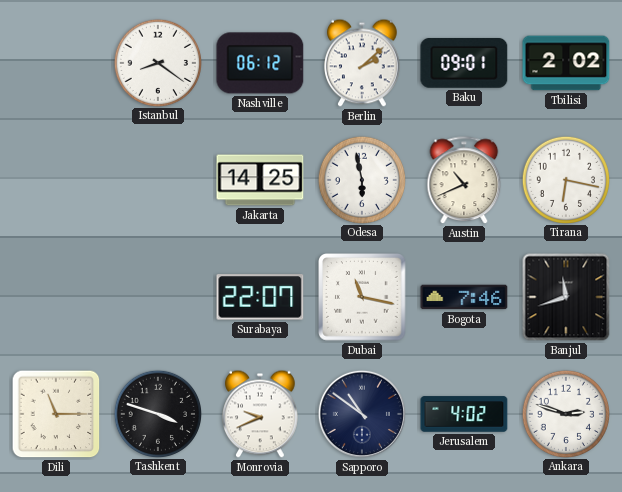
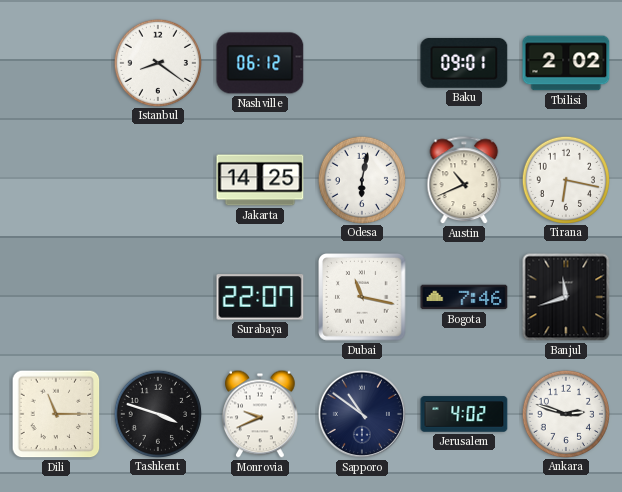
Berlin: 2:08 -> none
Odesa: 5:58 -> 6:02
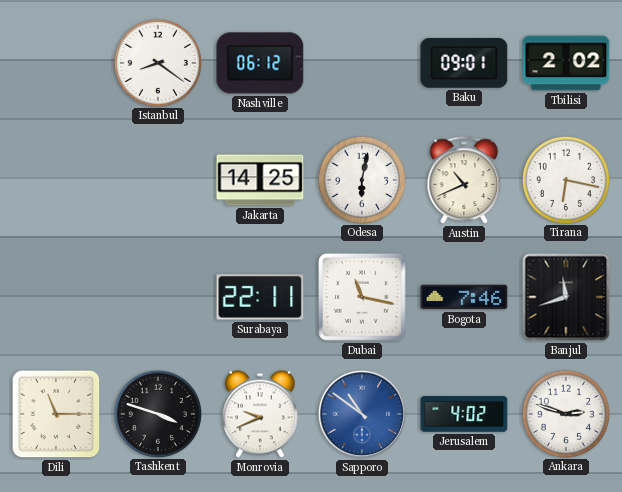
Surabaya: 22:07 -> 22:11
Sapporo dial: navy -> blue
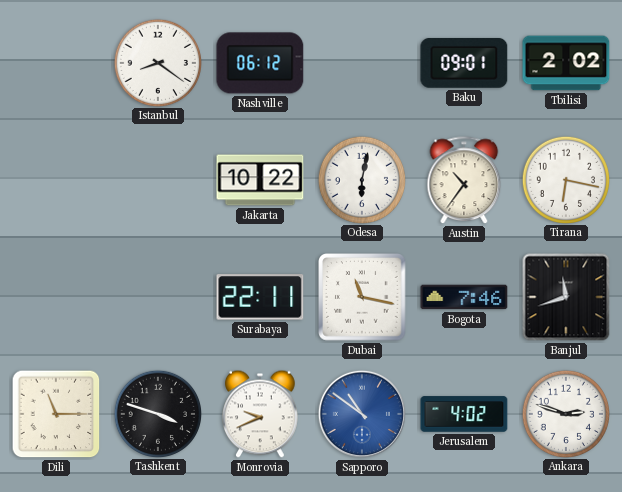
Jakarta: 14:25 -> 10:22
Austin: 10:41 -> 10:36
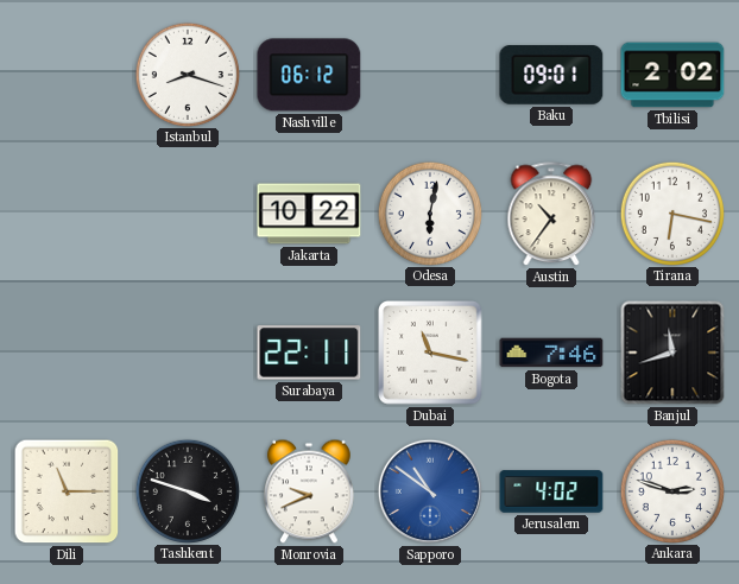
Istanbul: 8:21 -> 8:18
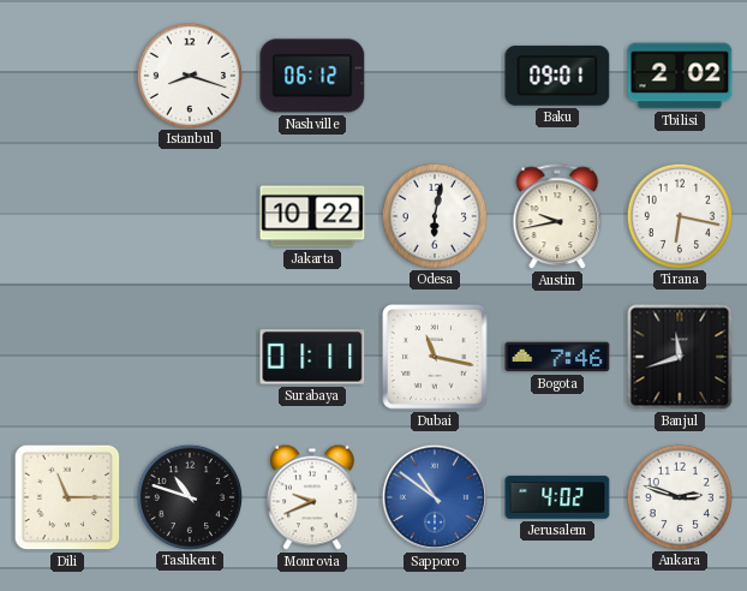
Austin: 10:36 -> 9:43
Surabaya: 22:11 -> 01:11
Tashkent: 3:48 -> 10:48
